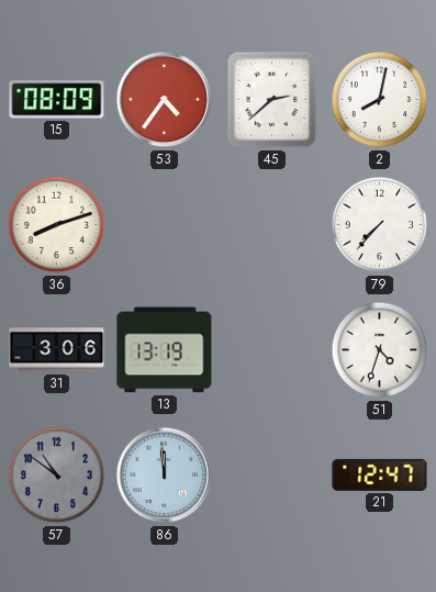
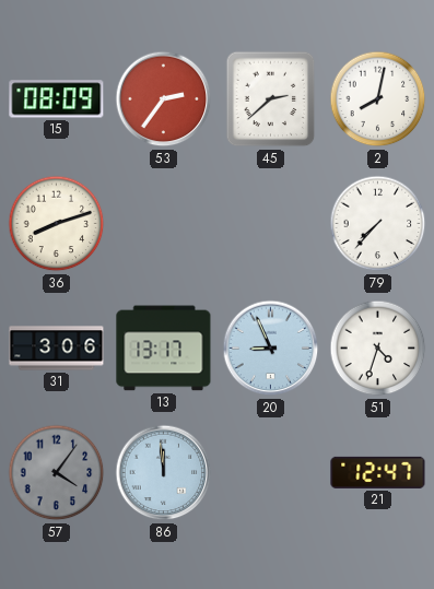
53: 4:36 -> 2:36
13: 13:19 -> 13:17
20: none -> 8:56
57: 10:51 -> 4:06
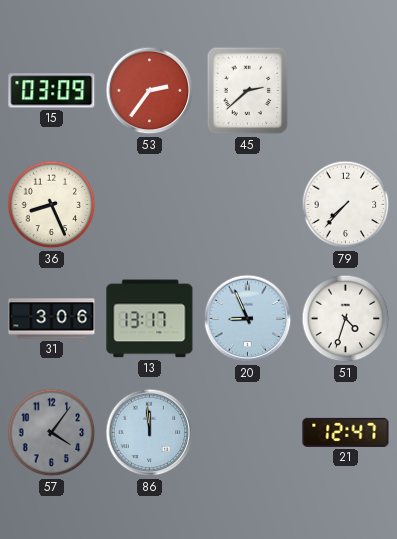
15: 08:09 -> 03:09
2: 8:02 -> none
36: 8:12 -> 8:26
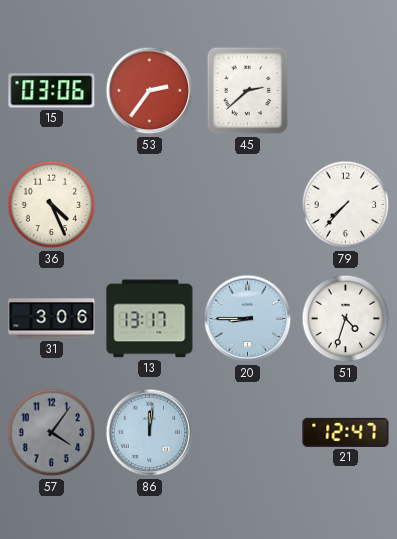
15: 03:09 -> 03:06
36: 8:26 -> 4:26
20: 8:56 -> 8:45
86: 11:59 -> 12:01
